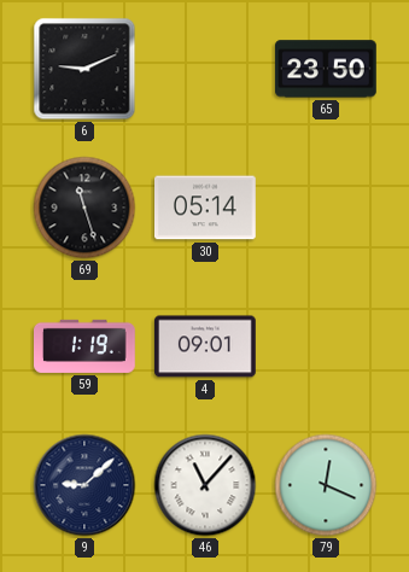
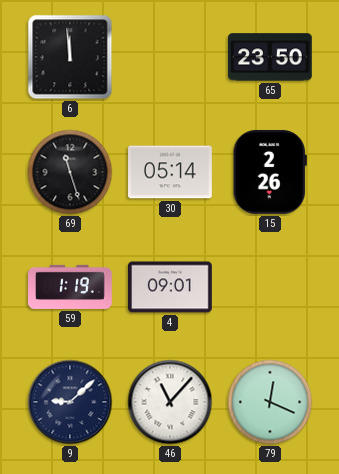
6: 9:11 -> 11:59
15: none -> 2:26
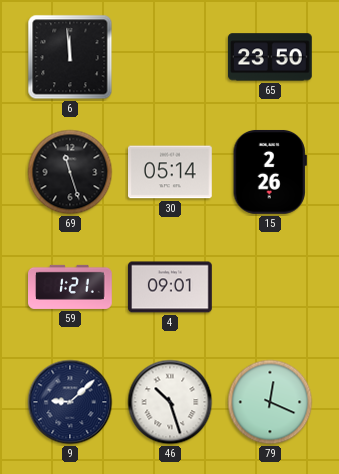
59: 1:19 -> 1:21
46: 11:07 -> 10:27
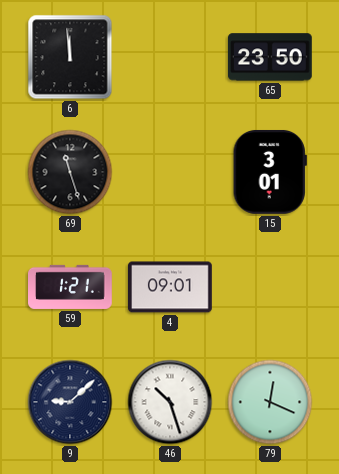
30: 05:14 -> none
15: 2:26 -> 3:01
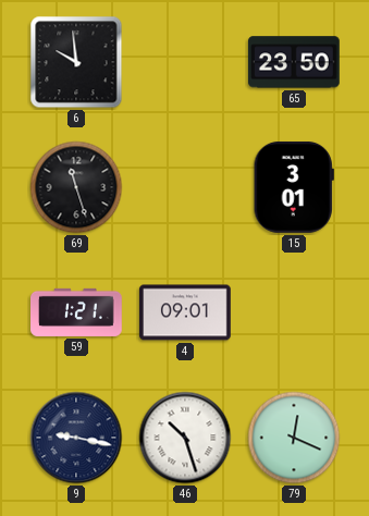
6: 11:59 -> 9:59
9: 9:08 -> 9:17
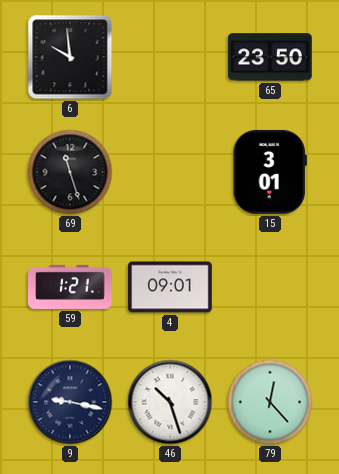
79: 12:19 -> 12:23
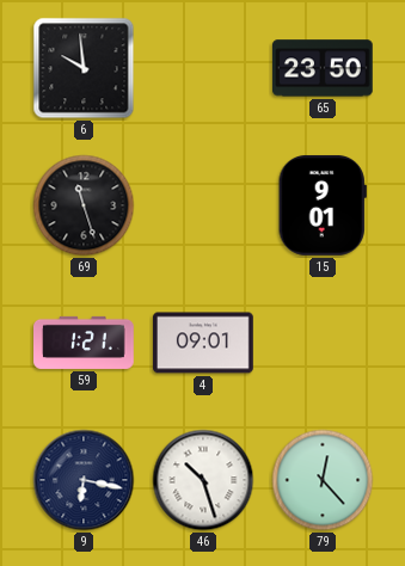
15: 3:01 -> 9:01
9: 9:17 -> 6:17
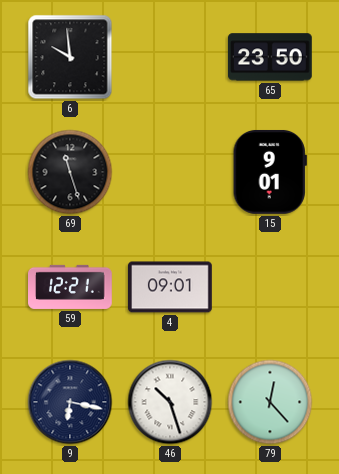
59: 1:21 -> 12:21
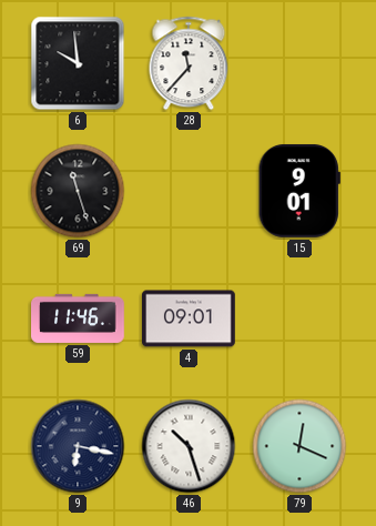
28: none -> 11:37
65: 23:50 -> none
59: 12:21 -> 11:46
79: 12:23 -> 12:19
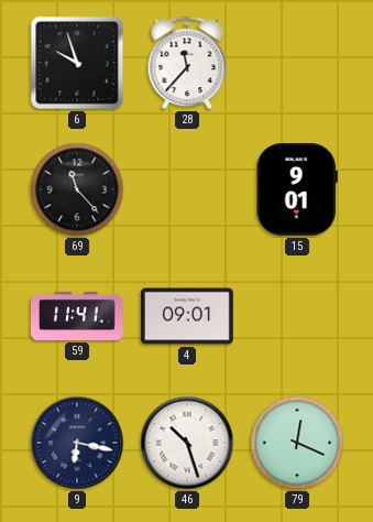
6: 9:59 -> 9:57
69: 11:27 -> 11:23
59: 11:46 -> 11:41
